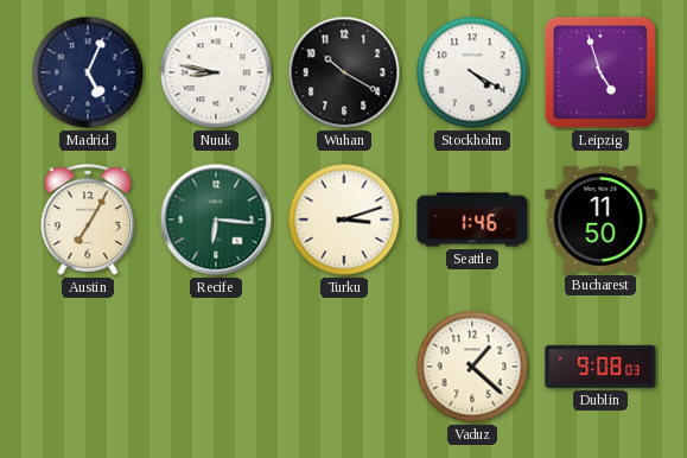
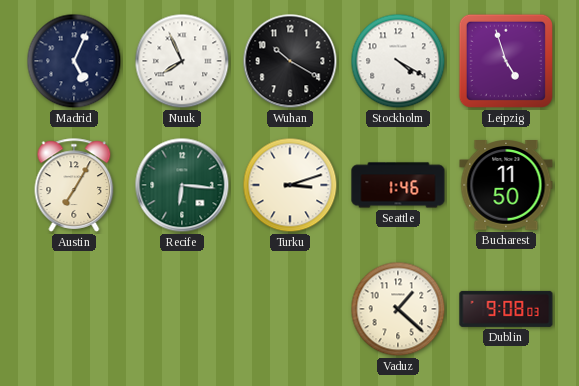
Nuuk: 8:47 -> 7:56
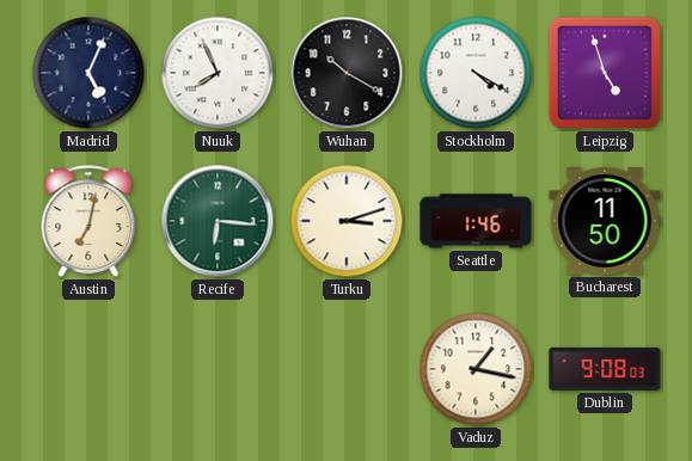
Austin: 7:05 -> 7:02
Vaduz: 1:22 -> 1:17
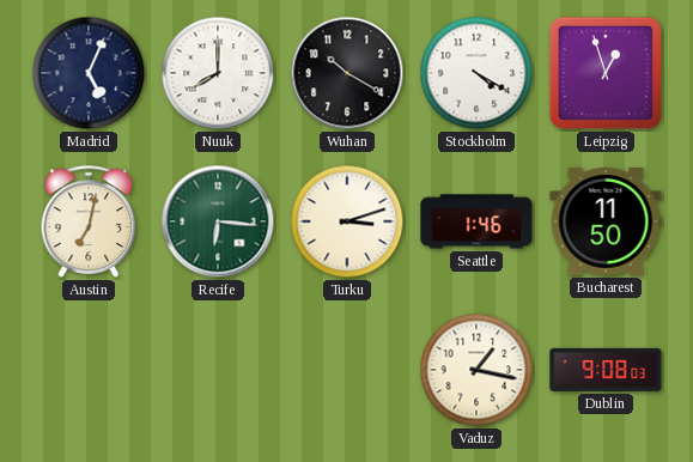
Nuuk: 7:56 -> 8:00
Leipzig: 4:57 -> 12:57
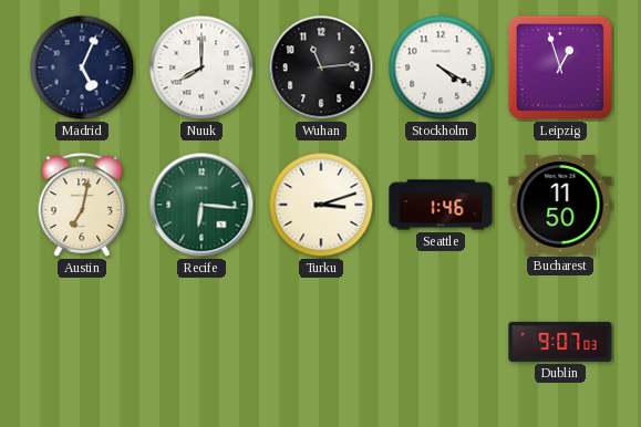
Wuhan: 10:20 -> 11:14
Vaduz: 1:17 -> none
Dublin: 9:08 -> 9:07
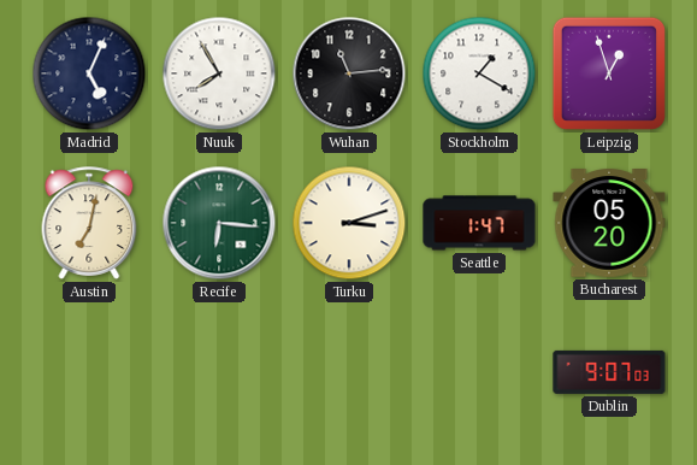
Nuuk: 8:00 -> 7:55
Stockholm: 4:20 -> 1:20
Seattle: 1:46 -> 1:47
Bucharest: 11:50 -> 05:20
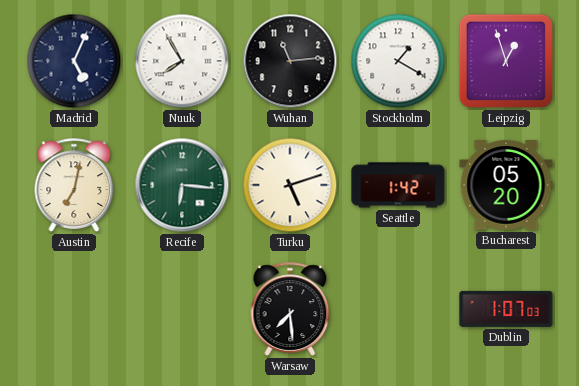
Turku: 3:12 -> 5:12
Seattle: 1:47 -> 1:42
Warsaw: none -> 7:29
Dublin: 9:07 -> 1:07
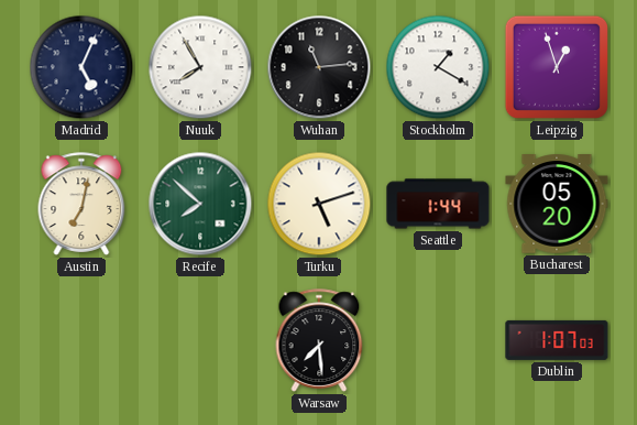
Recife: 6:16 -> 7:52
Seattle: 1:42 -> 1:44
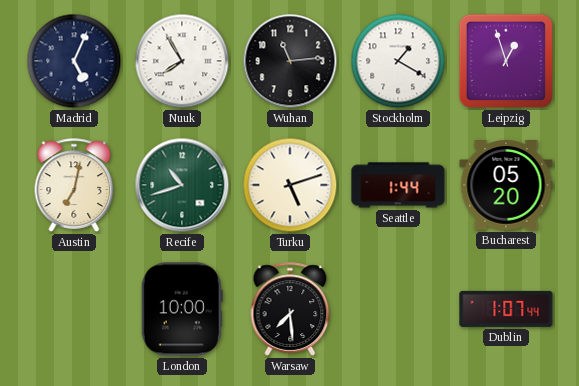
Recife: 7:52 -> 10:42
London: none -> 10:00
Dublin: 1:07:03 -> 1:07:44
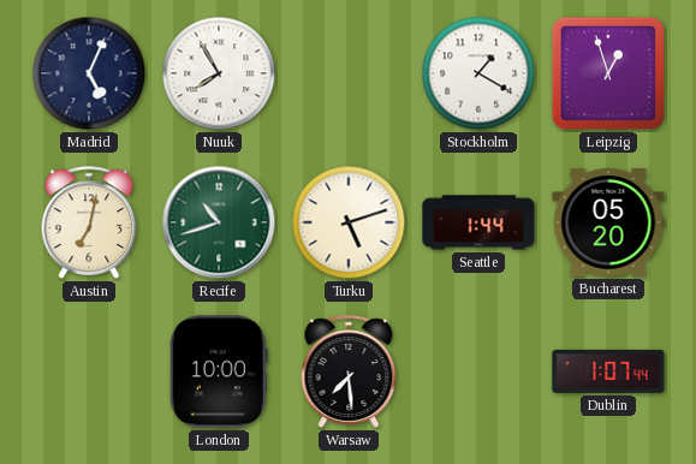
Wuhan: 11:14 -> none
